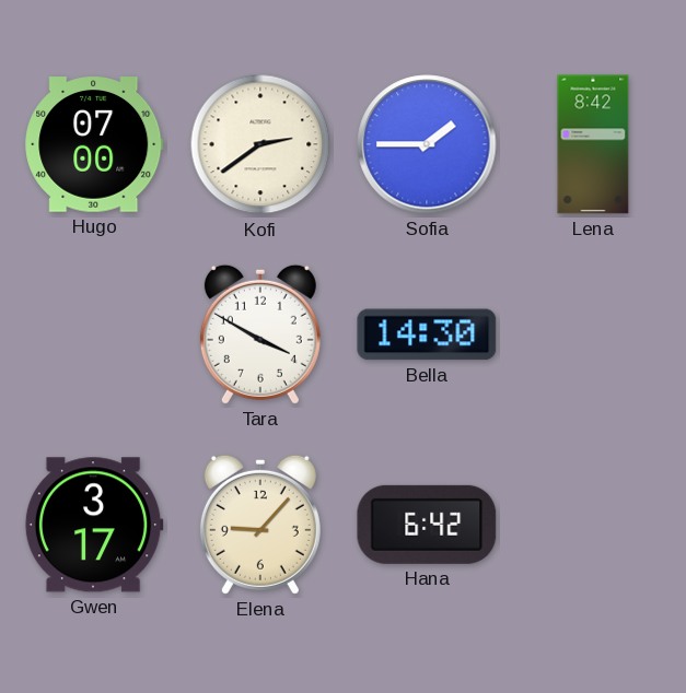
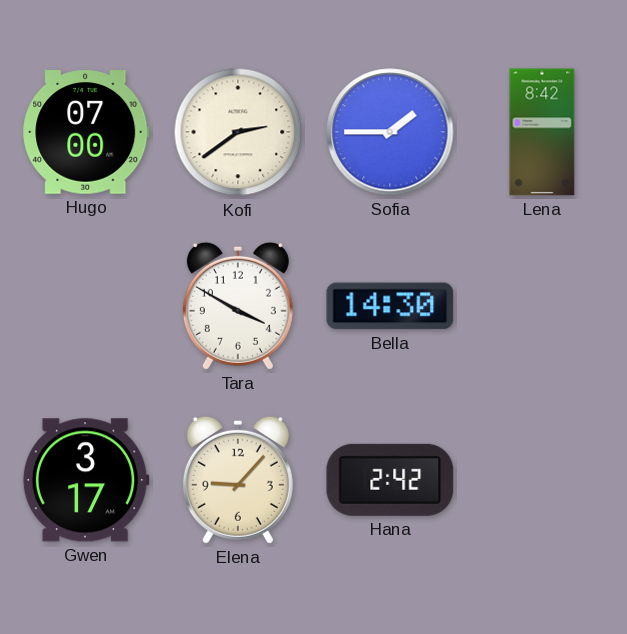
Hana: 6:42 -> 2:42
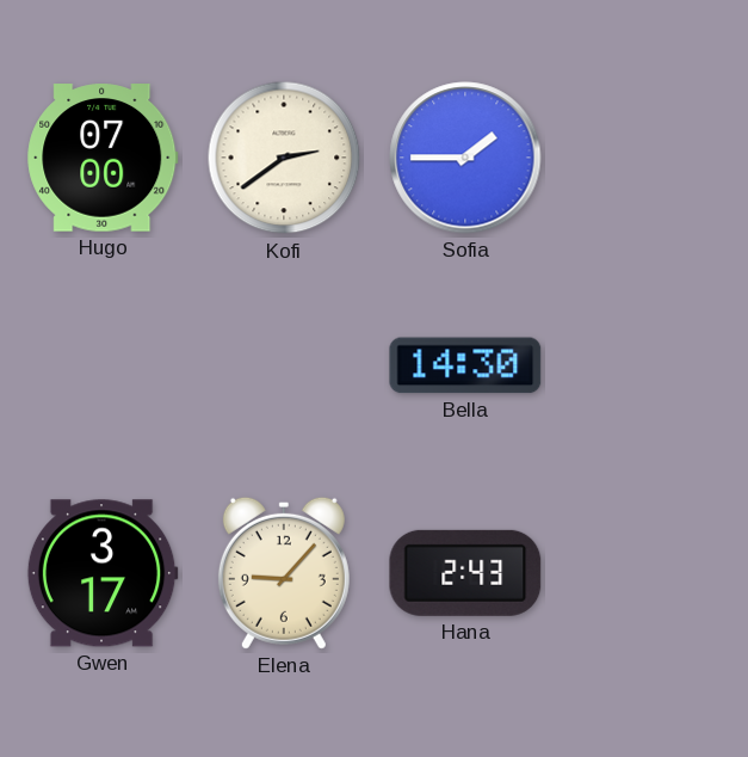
Lena: 8:42 -> none
Tara: 3:50 -> none
Hana: 2:42 -> 2:43
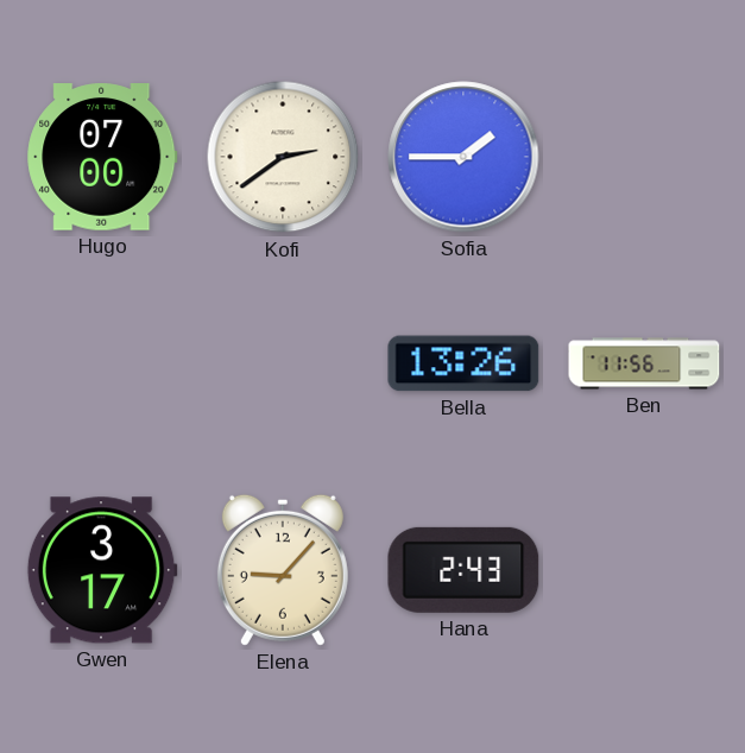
Bella: 14:30 -> 13:26
Ben: none -> 11:56
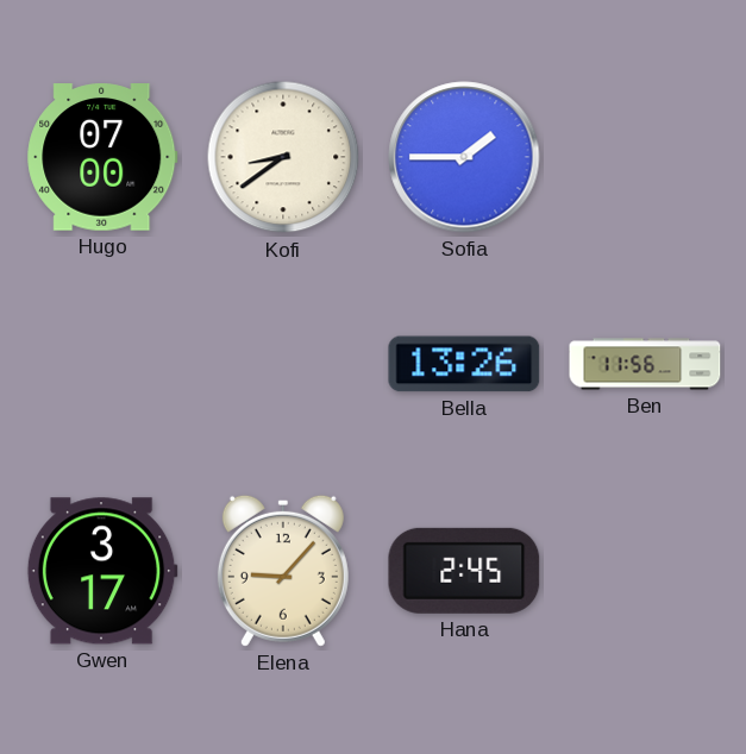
Kofi: 2:39 -> 8:39
Hana: 2:43 -> 2:45
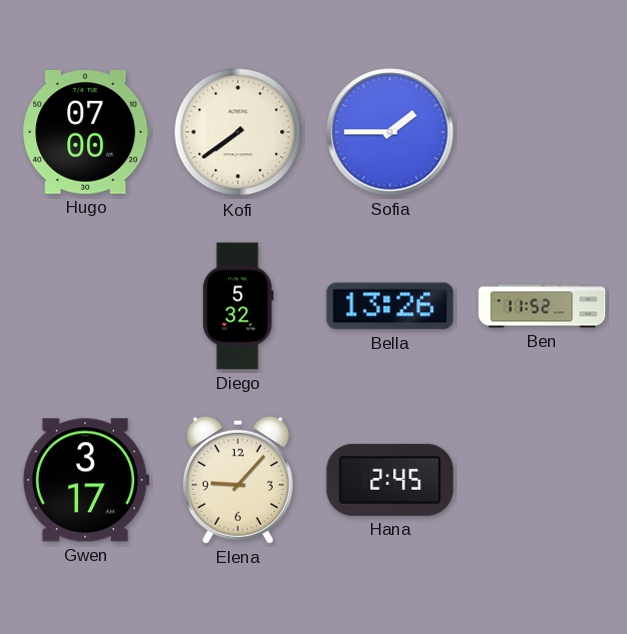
Kofi: 8:39 -> 7:39
Diego: none -> 5:32
Ben: 11:56 -> 11:52
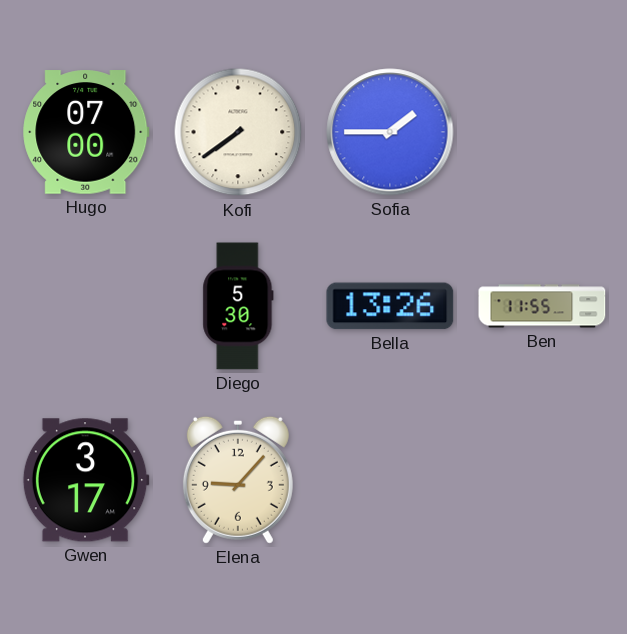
Diego: 5:32 -> 5:30
Ben: 11:52 -> 11:55
Hana: 2:45 -> none
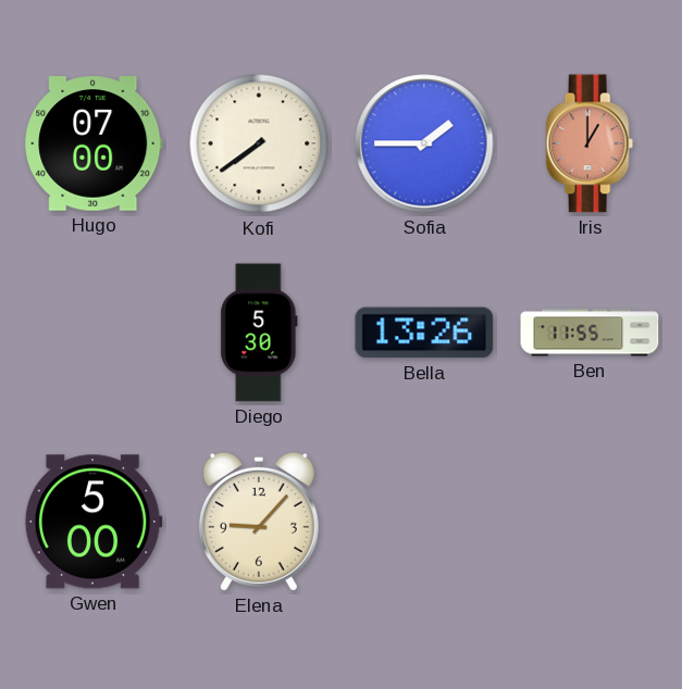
Iris: none -> 1:00
Gwen: 3:17 -> 5:00
